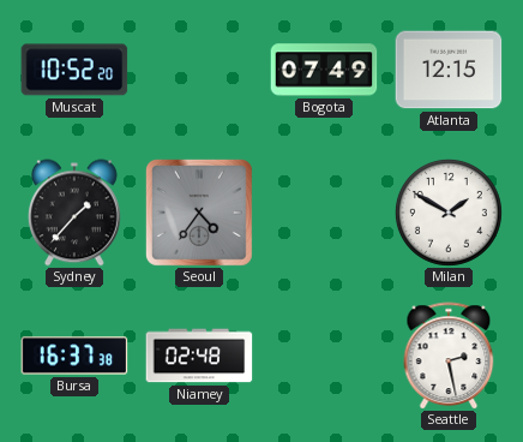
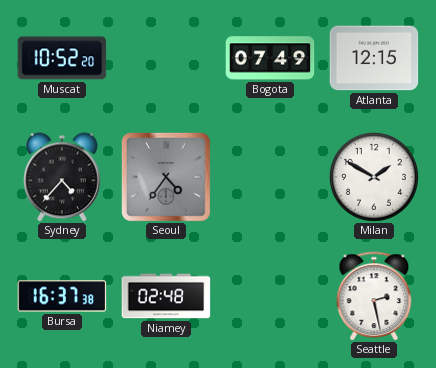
Sydney: 1:37 -> 4:37
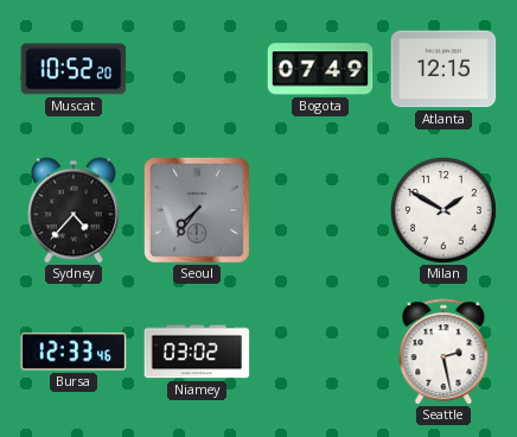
Seoul: 4:36 -> 7:36
Bursa: 16:37 -> 12:33
Niamey: 02:48 -> 03:02
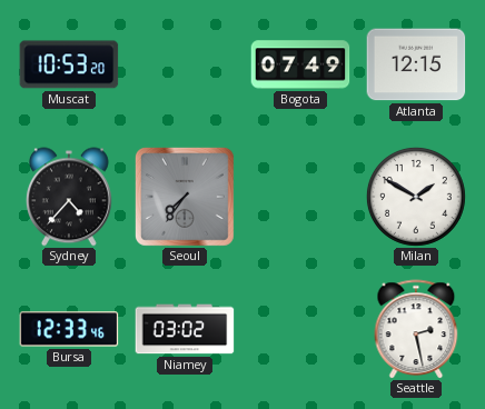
Muscat: 10:52 -> 10:53
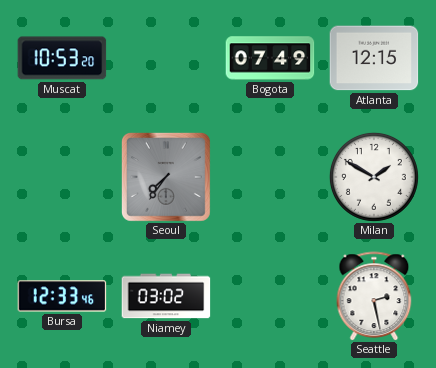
Sydney: 4:37 -> none
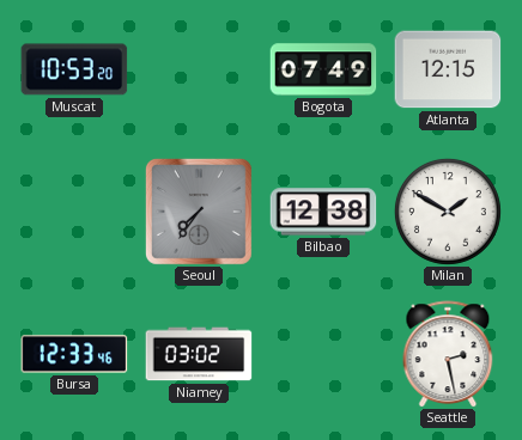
Bilbao: none -> 12:38
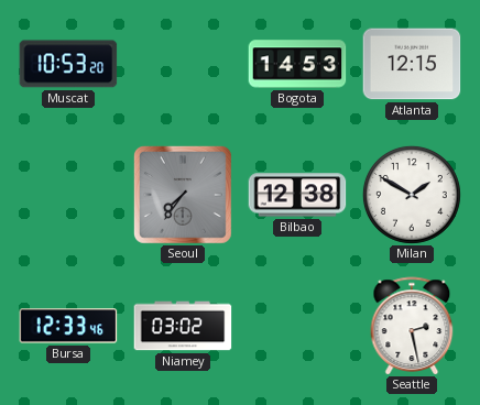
Bogota: 07:49 -> 14:53
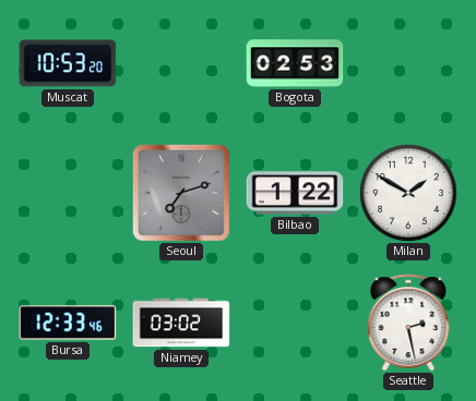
Bogota: 14:53 -> 02:53
Atlanta: 12:15 -> none
Seoul: 7:36 -> 7:12
Bilbao: 12:38 -> 1:22
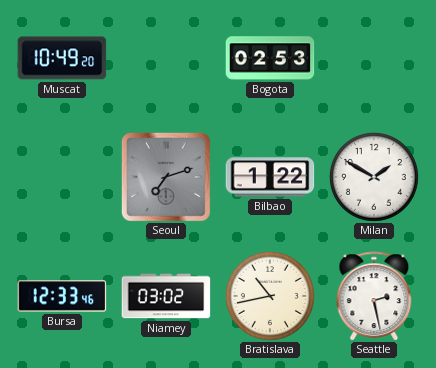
Muscat: 10:53 -> 10:49
Bratislava: none -> 10:43
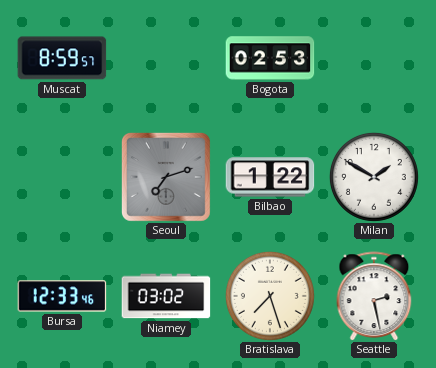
Muscat: 10:49 -> 8:59
Bratislava: 10:43 -> 7:27
